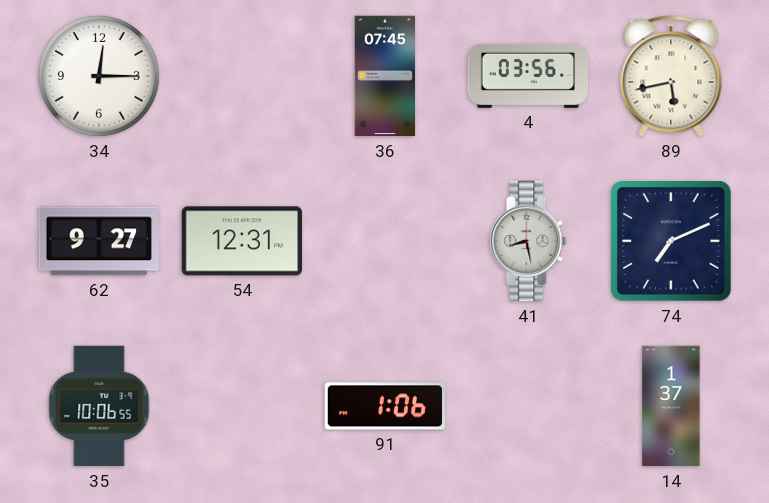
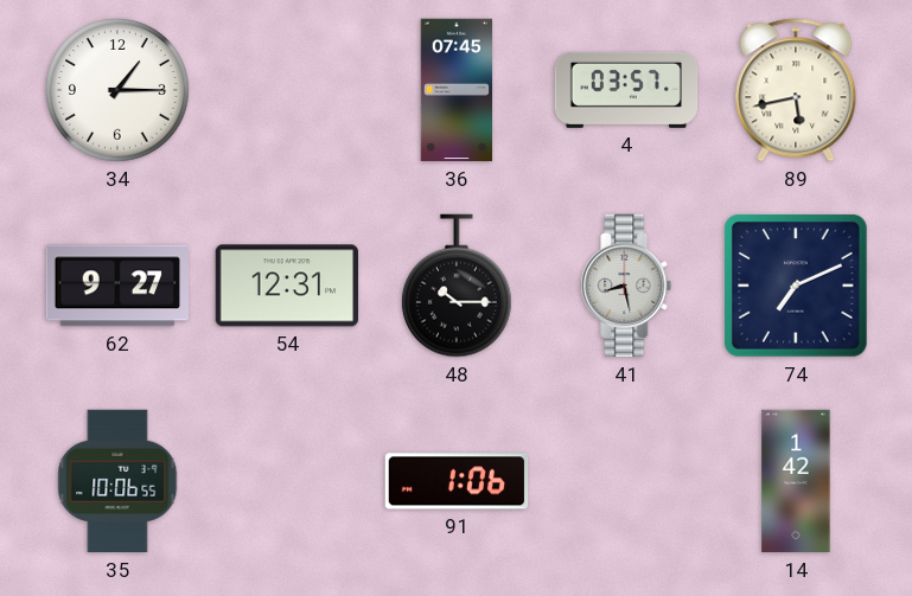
34: 12:15 -> 1:15
4: 03:56 -> 03:57
48: none -> 10:15
14: 1:37 -> 1:42
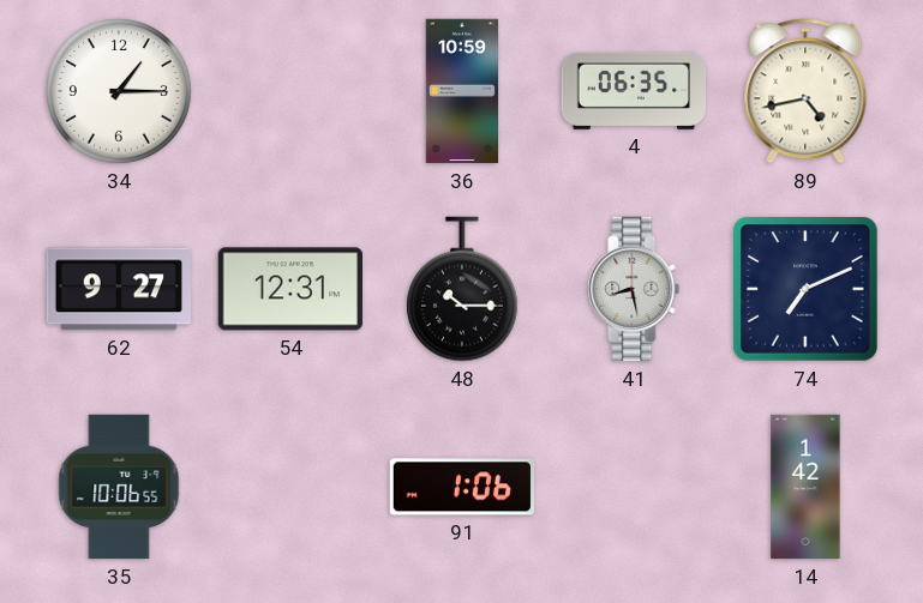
36: 07:45 -> 10:59
4: 03:57 -> 06:35
89: 5:43 -> 4:43
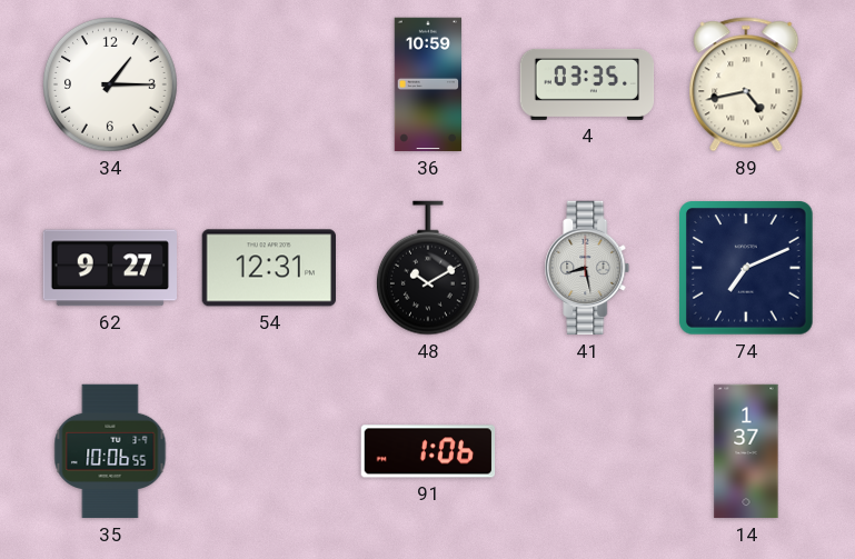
4: 06:35 -> 03:35
48: 10:15 -> 10:10
14: 1:42 -> 1:37
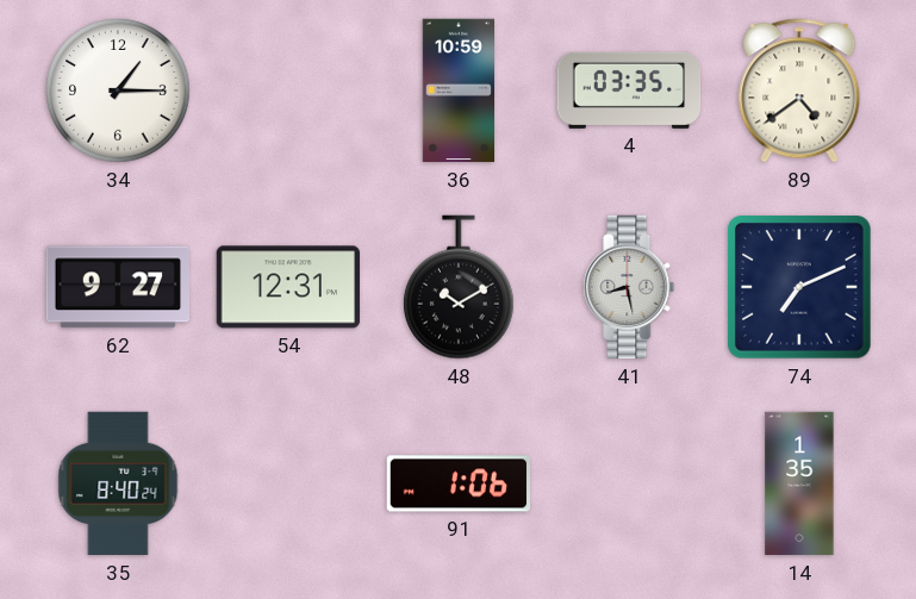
89: 4:43 -> 4:39
35: 10:06 -> 8:40
14: 1:37 -> 1:35
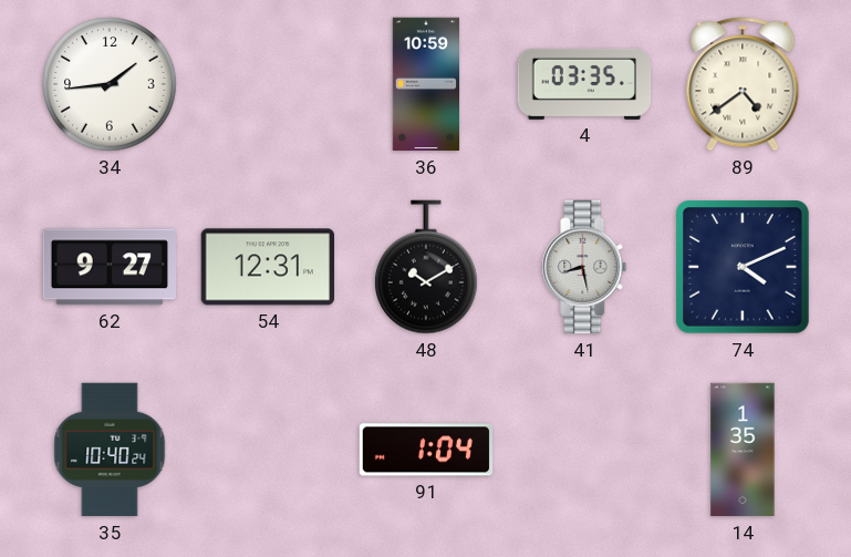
34: 1:15 -> 1:44
74: 7:11 -> 4:11
35: 8:40 -> 10:40
91: 1:06 -> 1:04
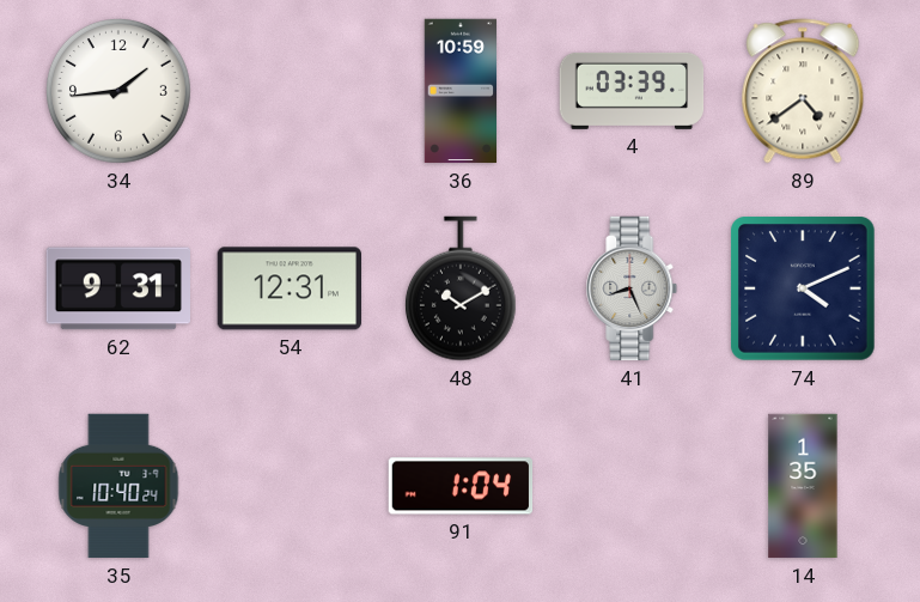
4: 03:35 -> 03:39
62: 9:27 -> 9:31
41: 8:28 -> 8:26
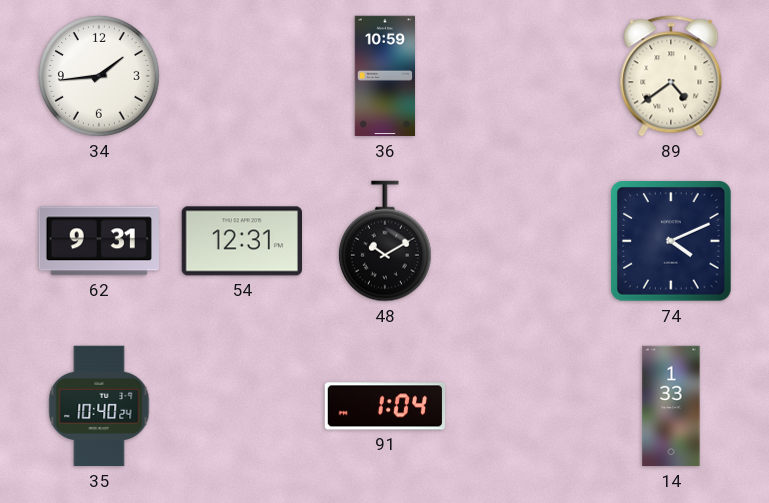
4: 03:39 -> none
41: 8:26 -> none
14: 1:35 -> 1:33
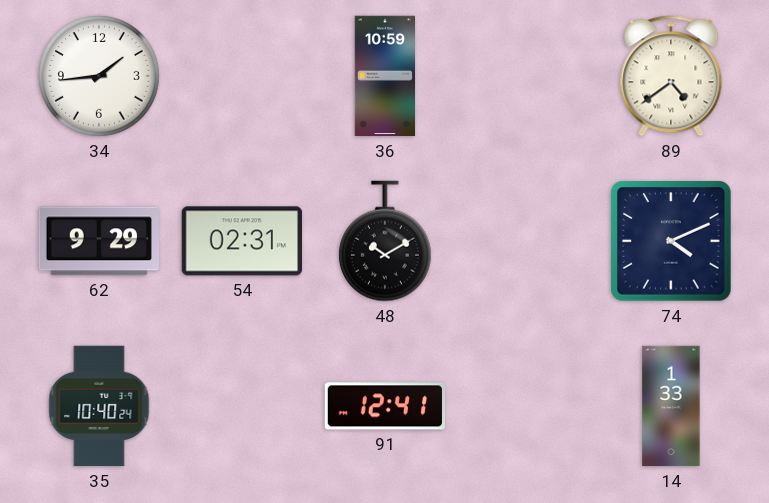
62: 9:31 -> 9:29
54: 12:31 -> 02:31
91: 1:04 -> 12:41
